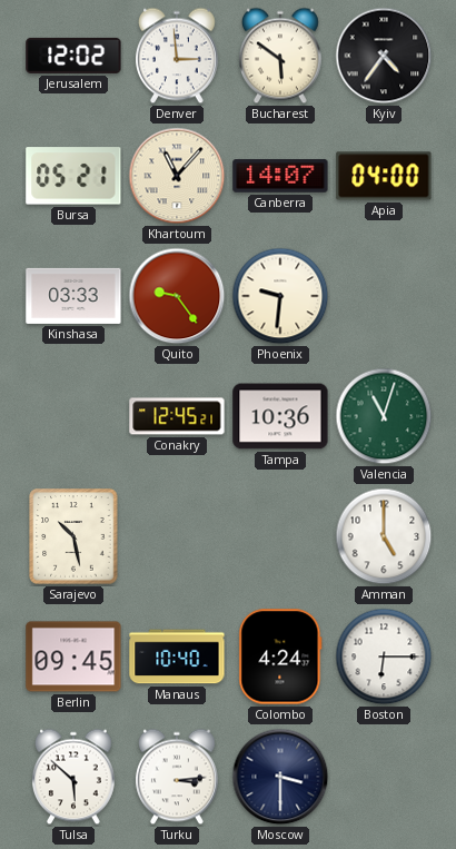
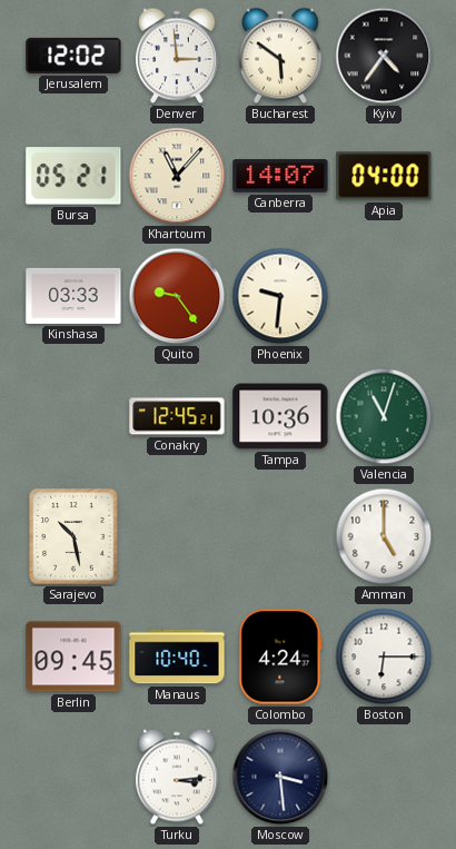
Tulsa: 5:52 -> none
Moscow: 3:30 -> 3:29
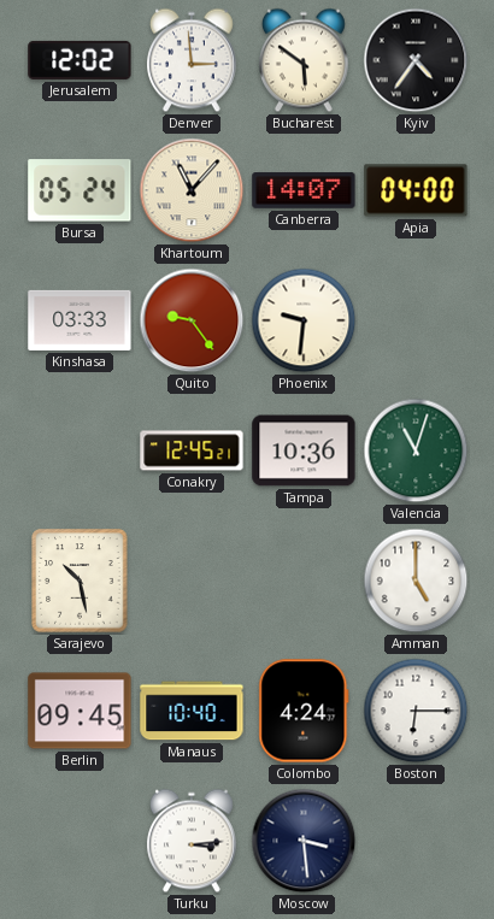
Bursa: 05:21 -> 05:24
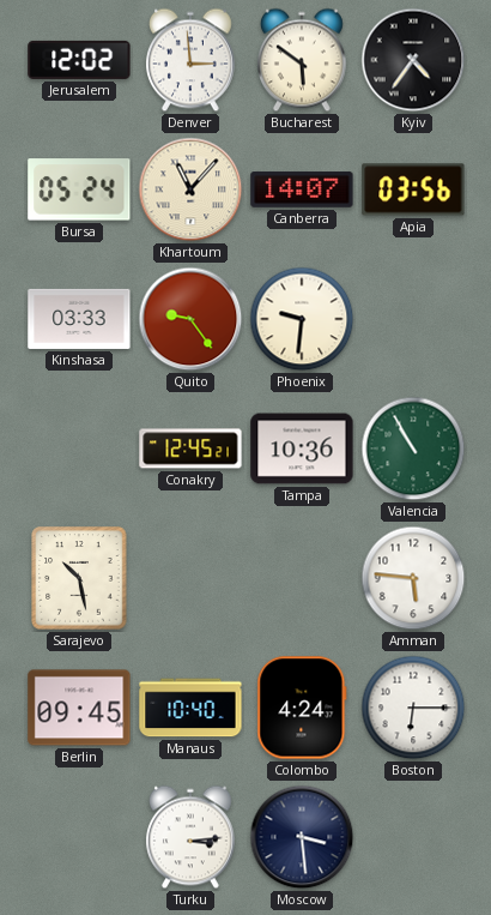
Apia: 04:00 -> 03:56
Valencia: 11:03 -> 10:55
Amman: 5:00 -> 5:46
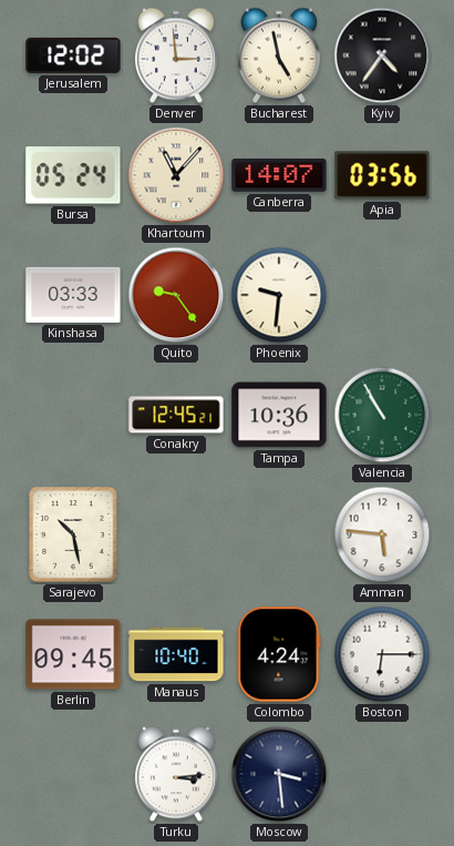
Bucharest: 5:51 -> 4:58
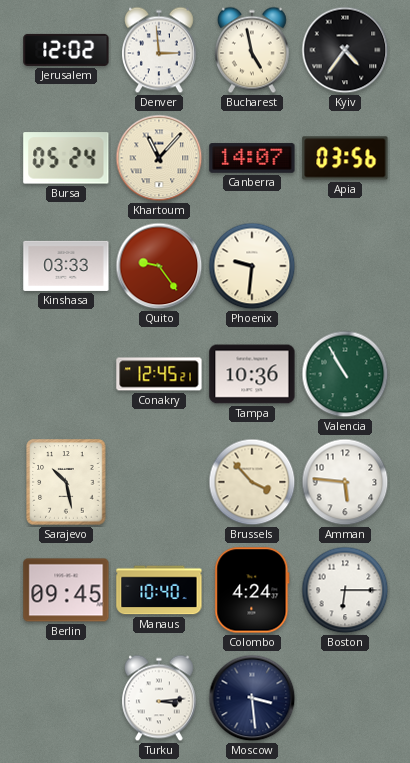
Brussels: none -> 3:53
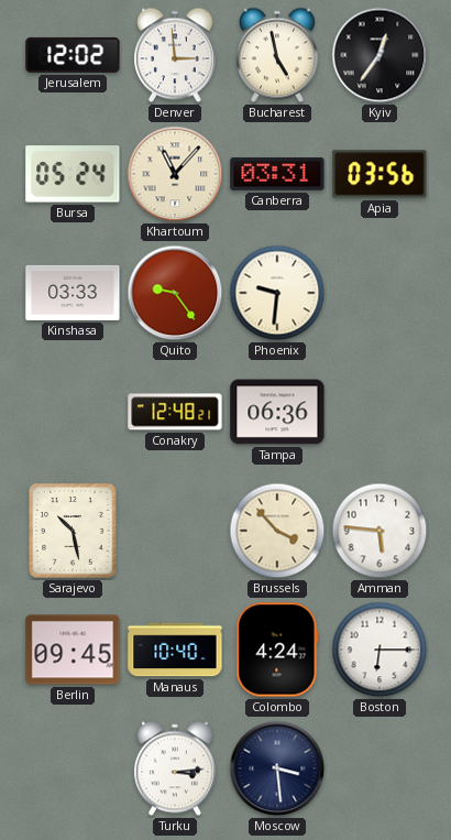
Kyiv: 4:36 -> 12:36
Canberra: 14:07 -> 03:31
Conakry: 12:45 -> 12:48
Tampa: 10:36 -> 06:36
Valencia: 10:55 -> none
